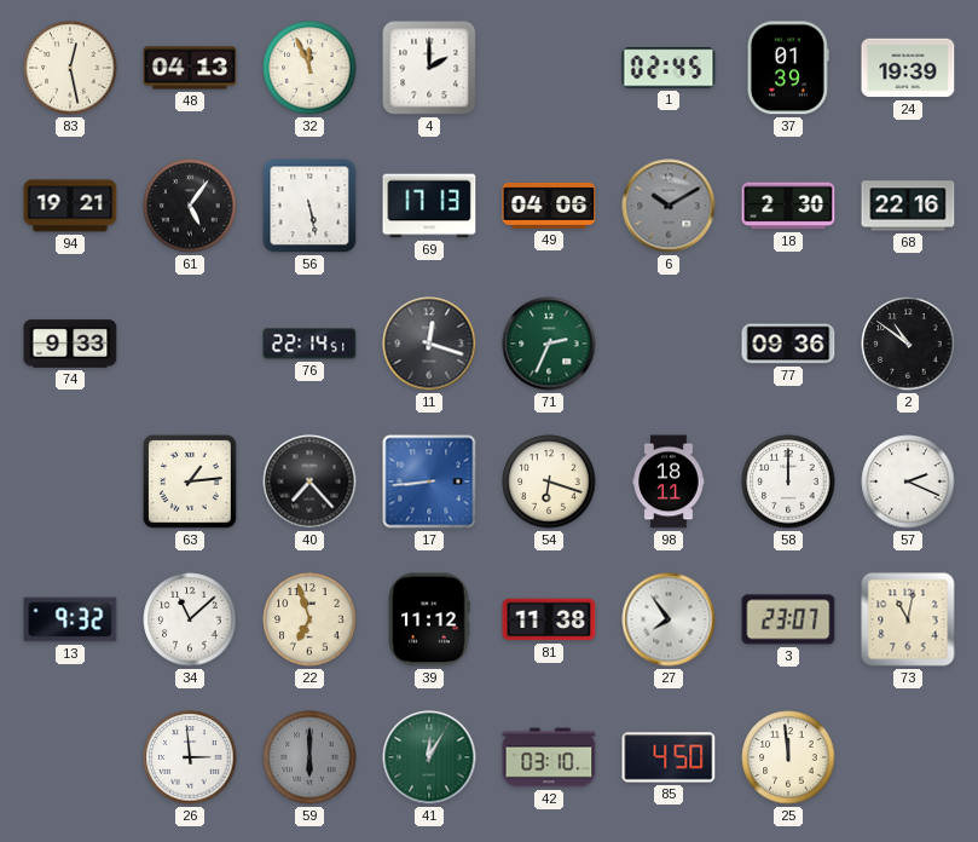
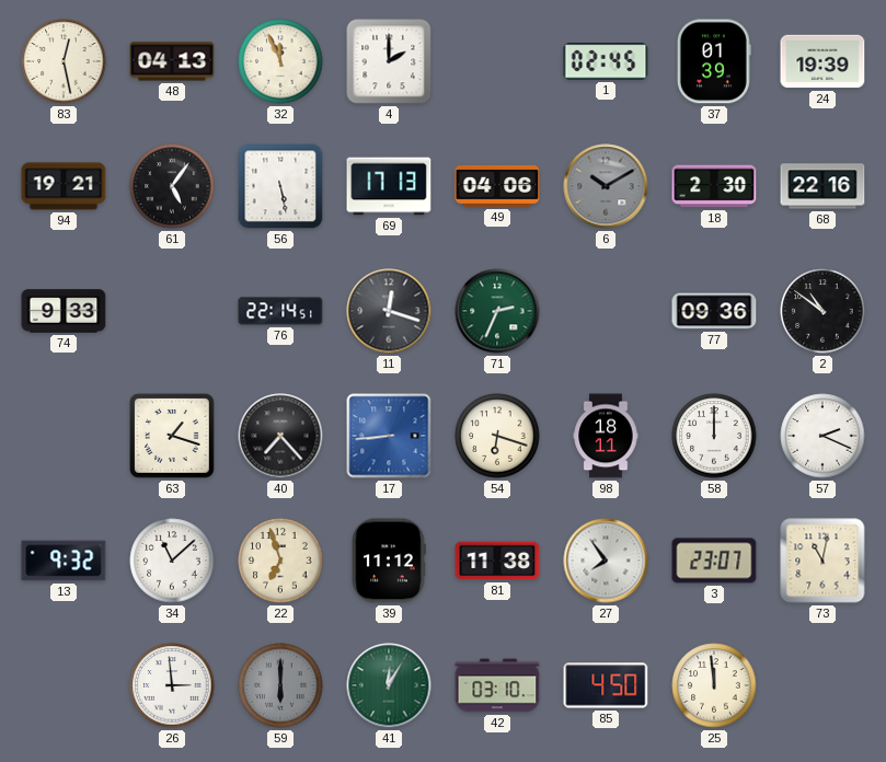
63: 1:14 -> 1:18
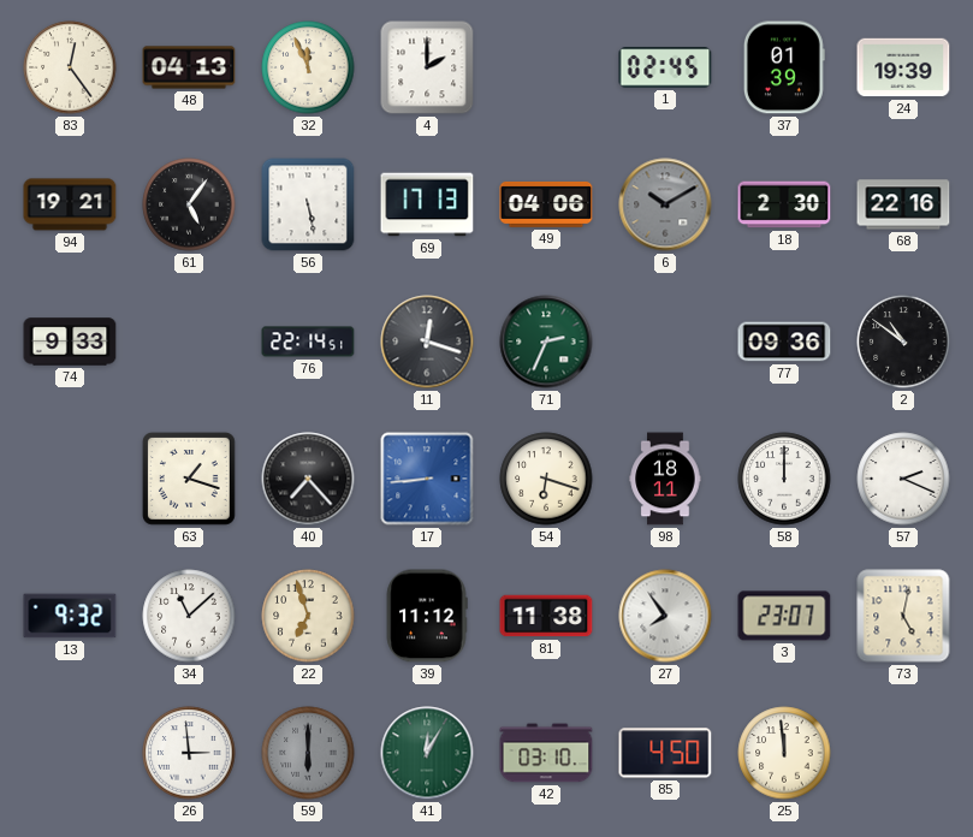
83: 12:28 -> 12:24
73: 11:02 -> 5:02
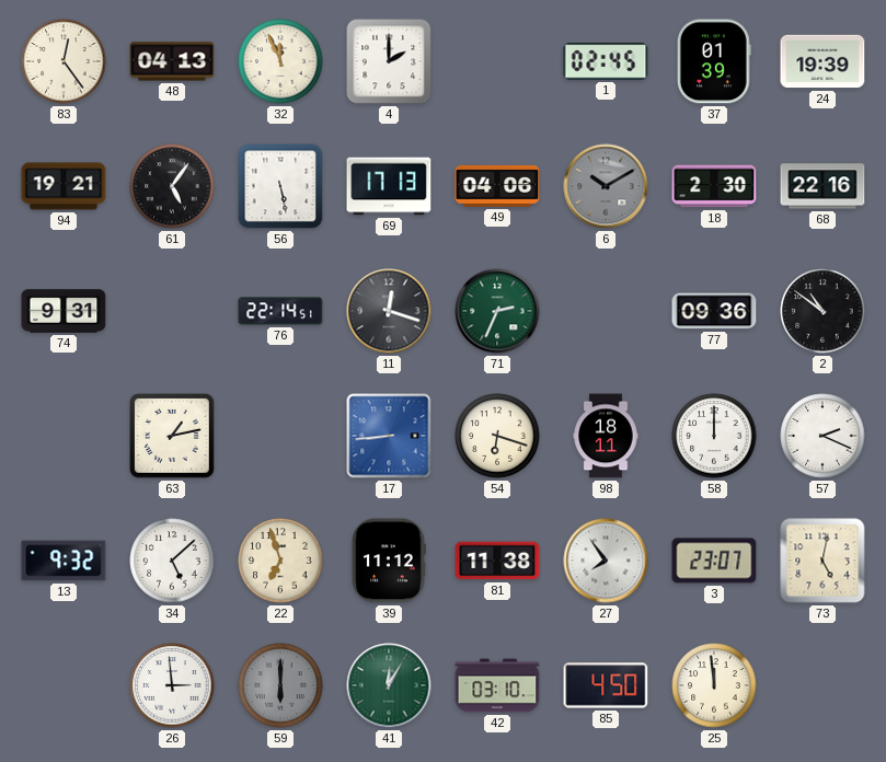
74: 9:33 -> 9:31
63: 1:18 -> 1:13
40: 7:23 -> none
34: 11:08 -> 5:08
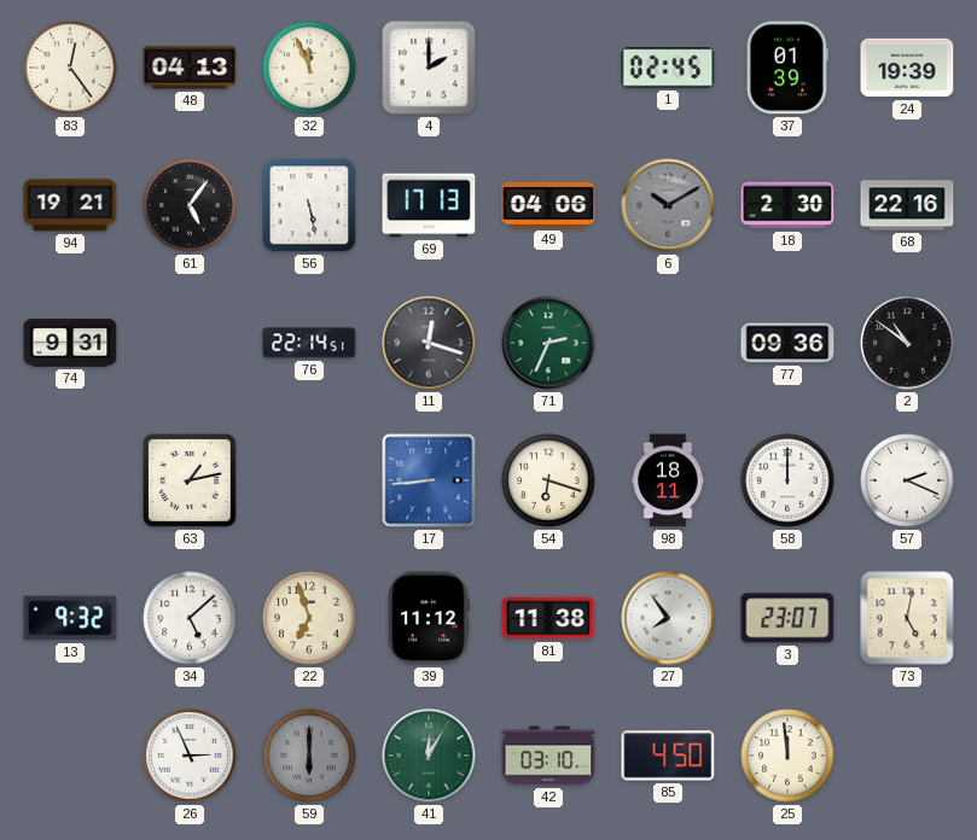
26: 2:59 -> 2:56
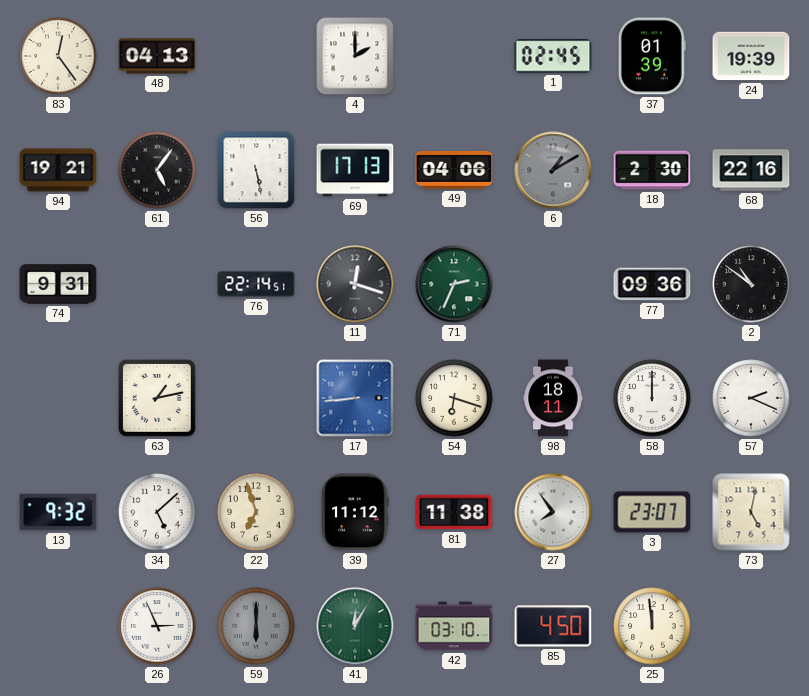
32: 11:56 -> none
6: 10:10 -> 1:10
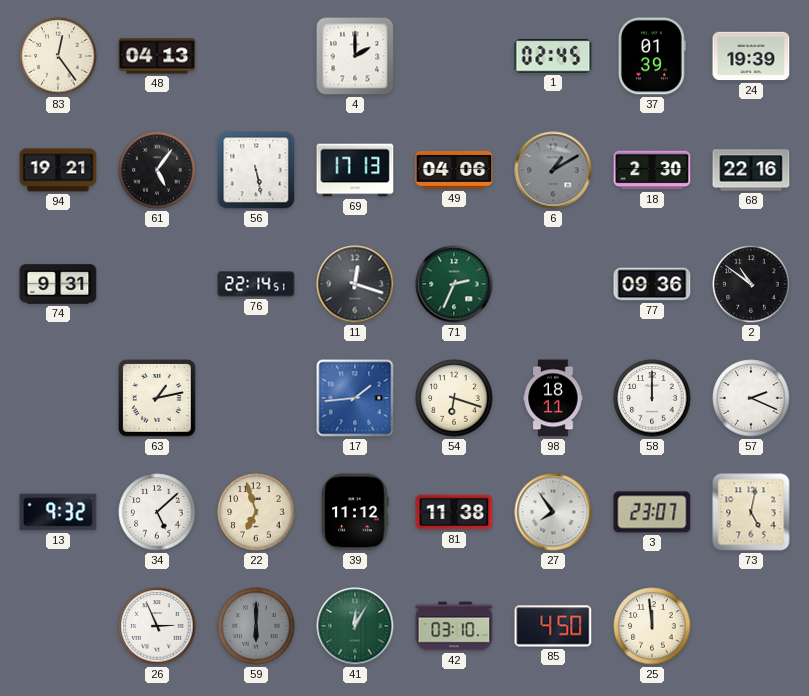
17: 8:44 -> 1:44
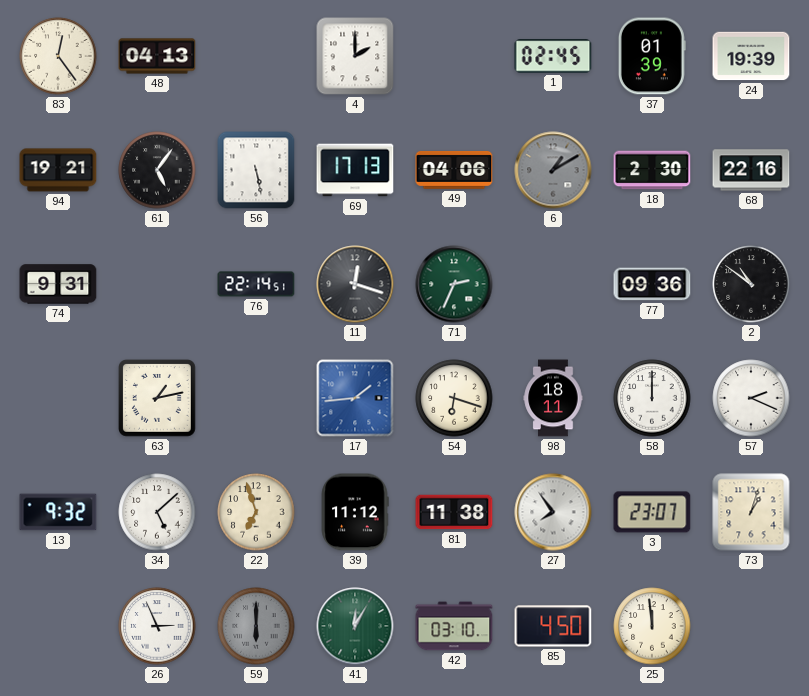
73: 5:02 -> 1:03
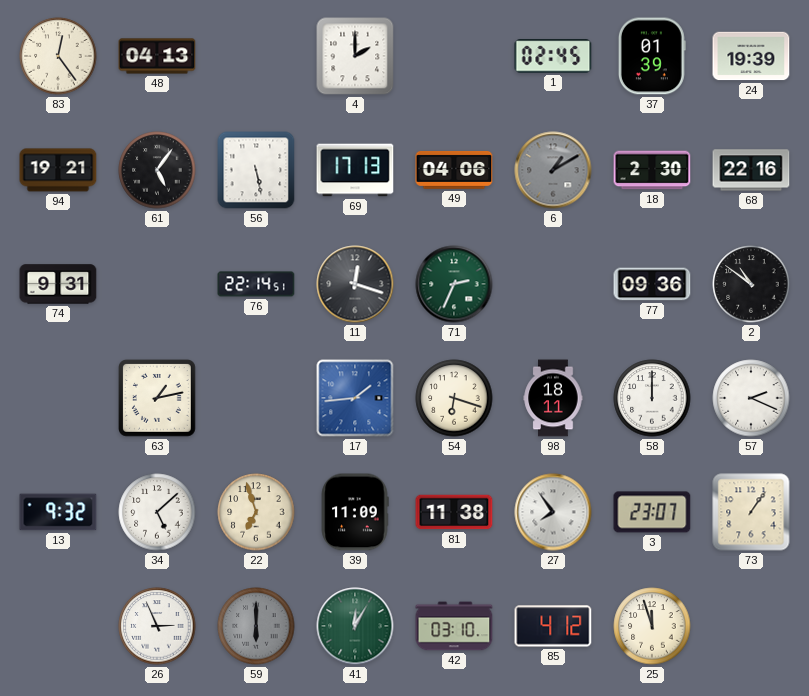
39: 11:12 -> 11:09
73: 1:03 -> 1:06
85: 4:50 -> 4:12
25: 11:59 -> 11:57
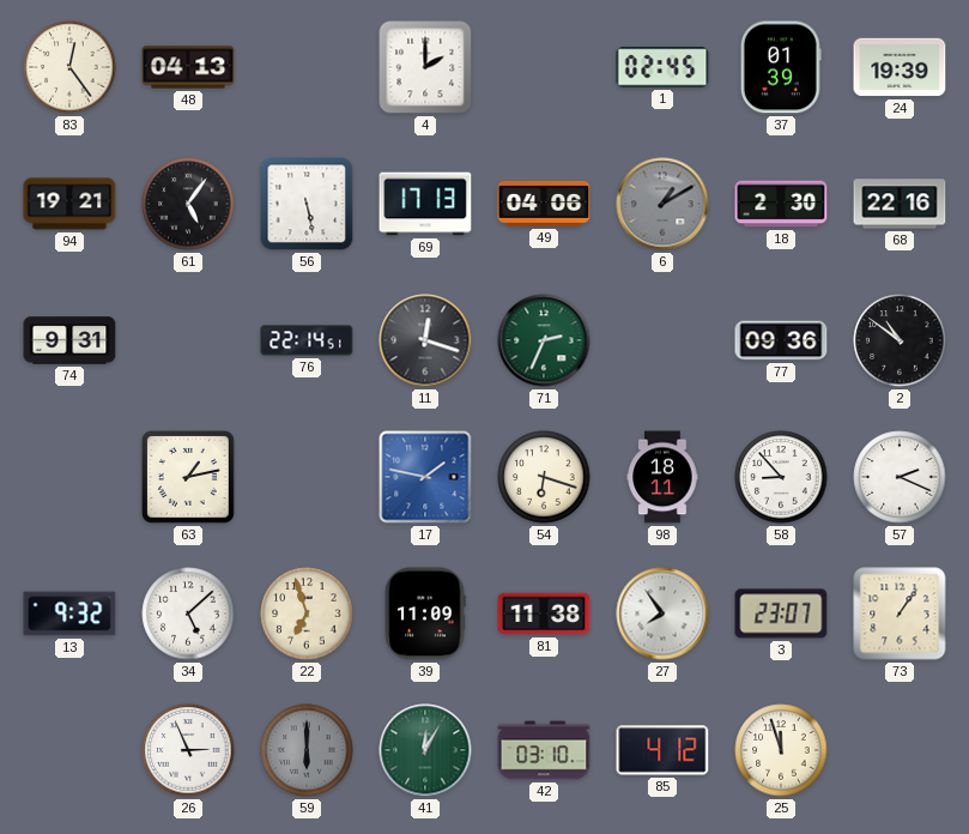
17: 1:44 -> 1:47
58: 12:00 -> 8:53
